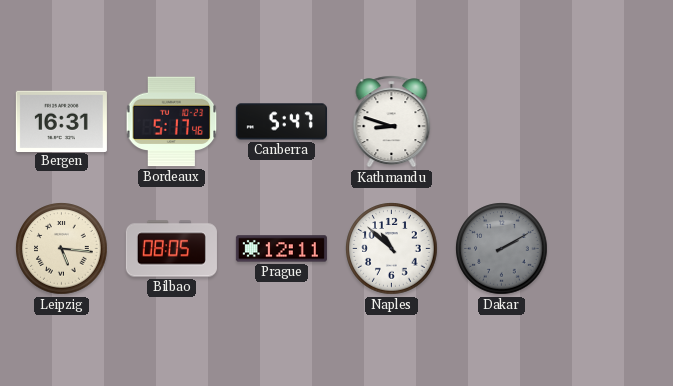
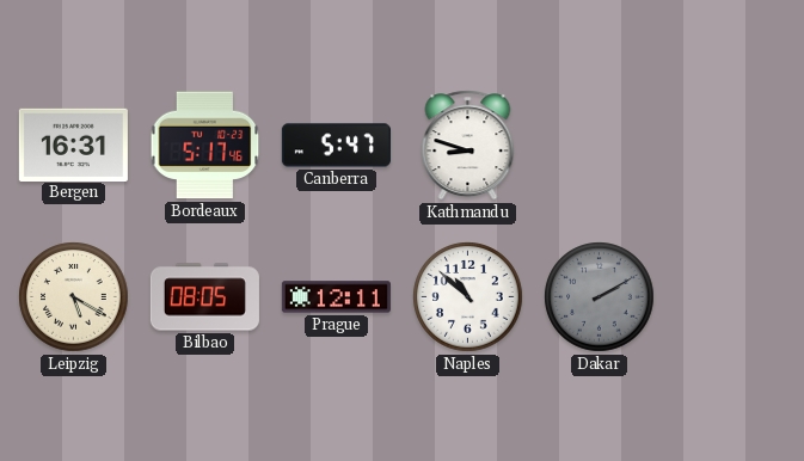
Leipzig: 5:16 -> 5:20
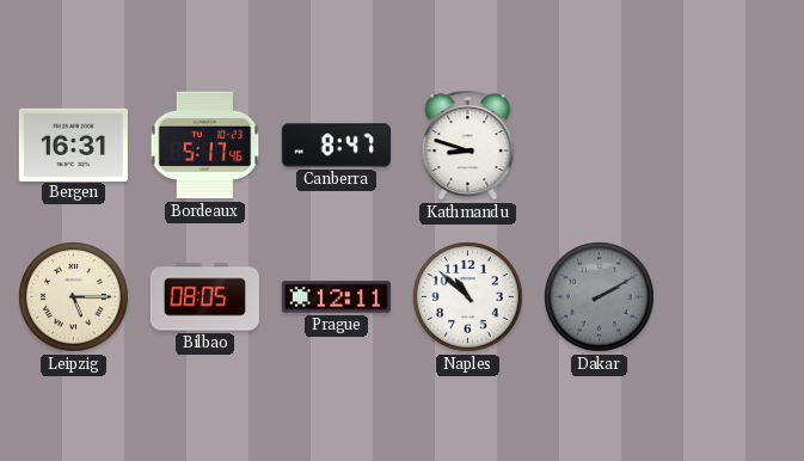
Canberra: 5:47 -> 8:47
Leipzig: 5:20 -> 5:15
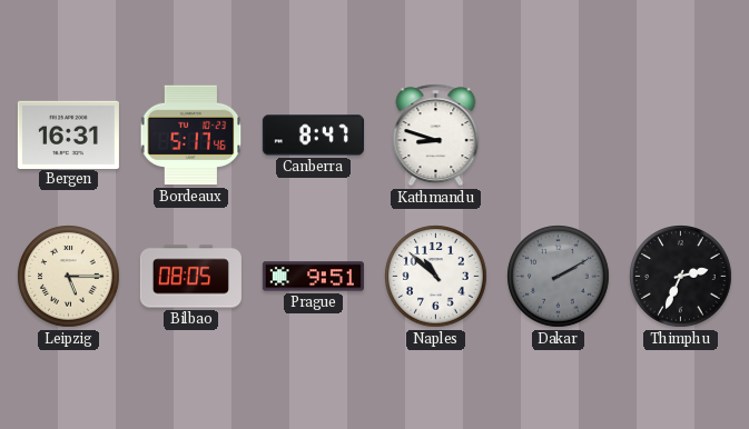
Prague: 12:11 -> 9:51
Thimphu: none -> 2:34
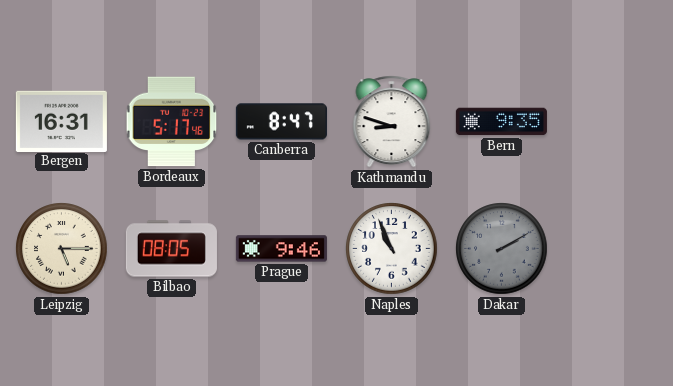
Bern: none -> 9:35
Prague: 9:51 -> 9:46
Naples: 10:52 -> 10:56
Thimphu: 2:34 -> none
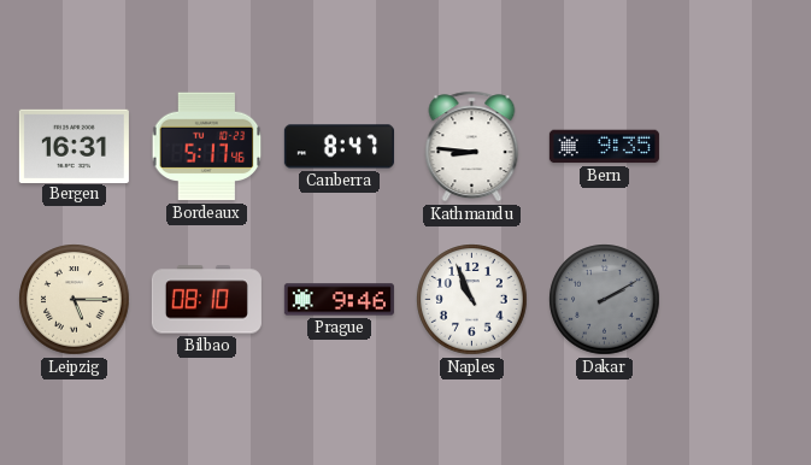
Kathmandu: 8:48 -> 8:46
Bilbao: 08:05 -> 08:10
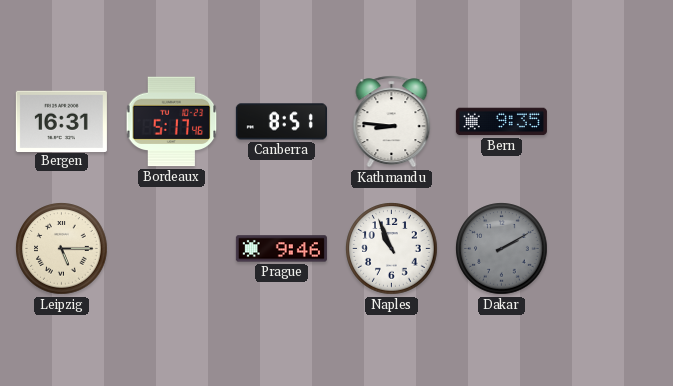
Canberra: 8:47 -> 8:51
Bilbao: 08:10 -> none
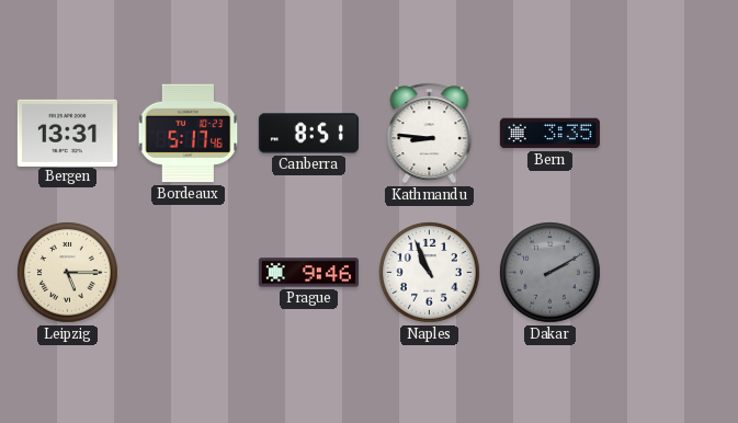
Bergen: 16:31 -> 13:31
Bern: 9:35 -> 3:35
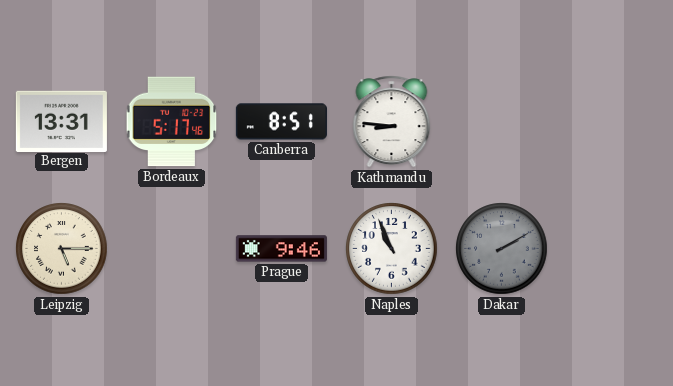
Bern: 3:35 -> none
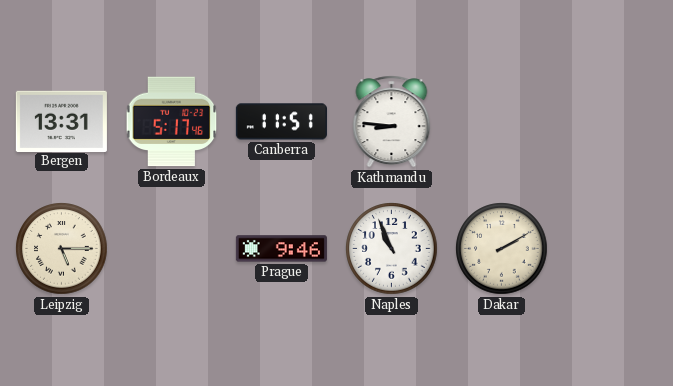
Canberra: 8:51 -> 11:51
Dakar dial: grey -> cream
